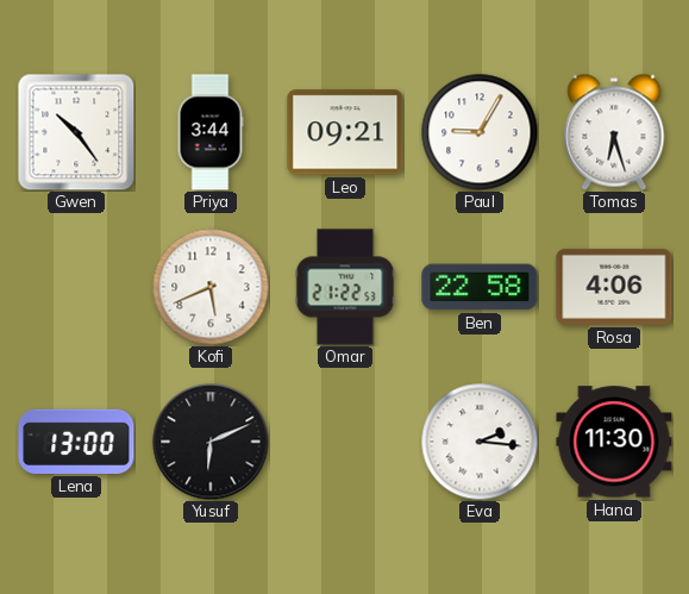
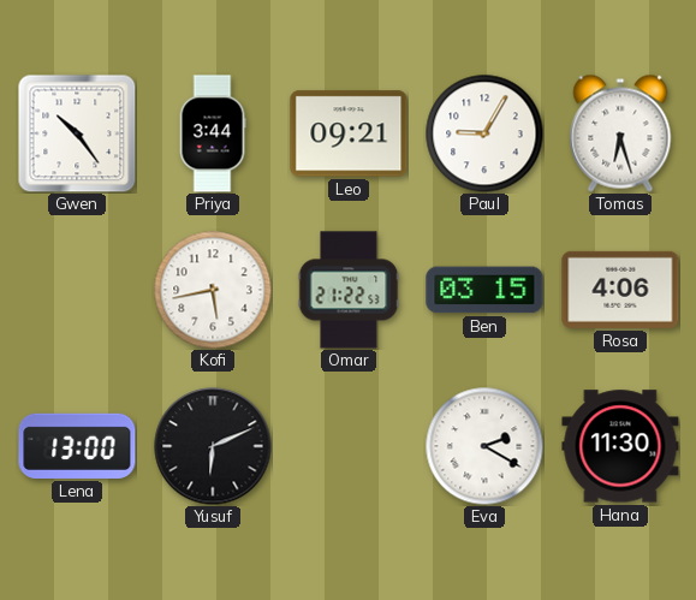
Kofi: 5:41 -> 5:43
Ben: 22:58 -> 03:15
Eva: 2:16 -> 2:20
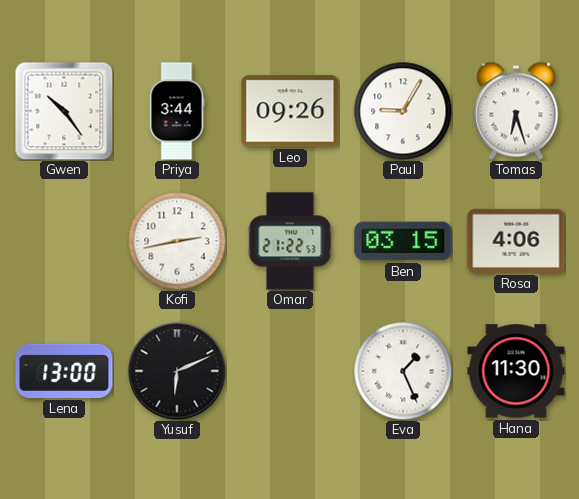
Leo: 09:21 -> 09:26
Kofi: 5:43 -> 2:43
Eva: 2:20 -> 1:26
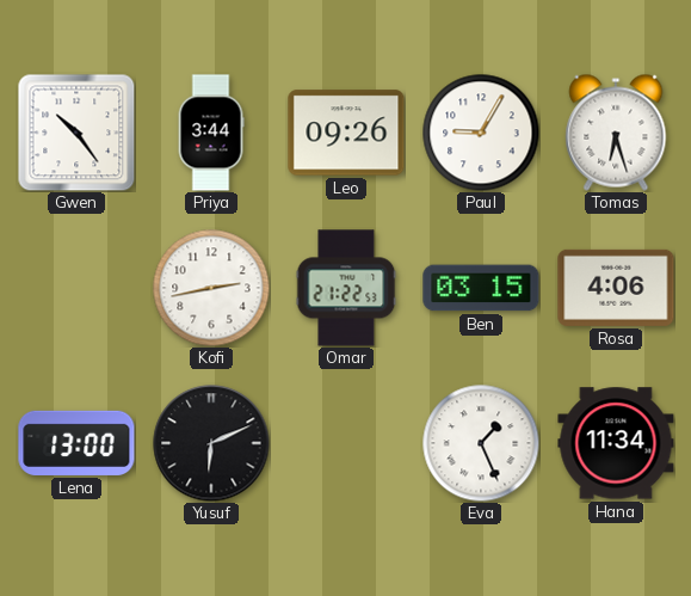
Hana: 11:30 -> 11:34
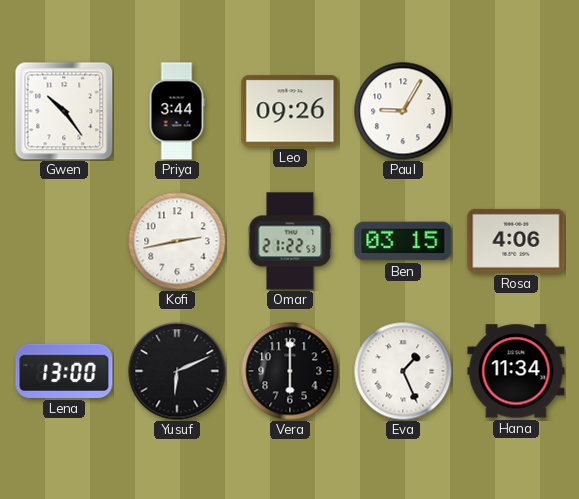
Tomas: 6:27 -> none
Vera: none -> 6:00
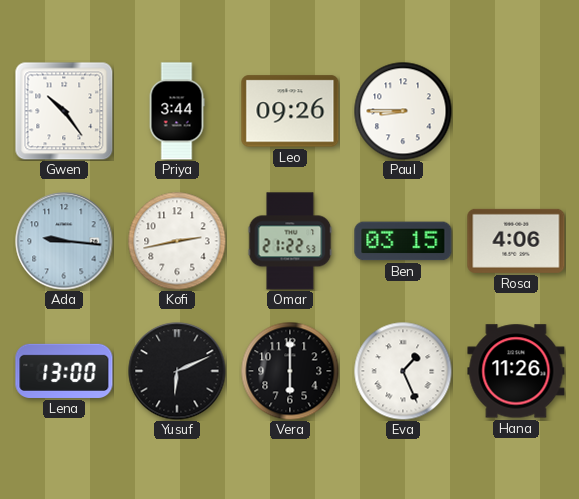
Paul: 9:05 -> 8:45
Ada: none -> 9:16
Hana: 11:34 -> 11:26
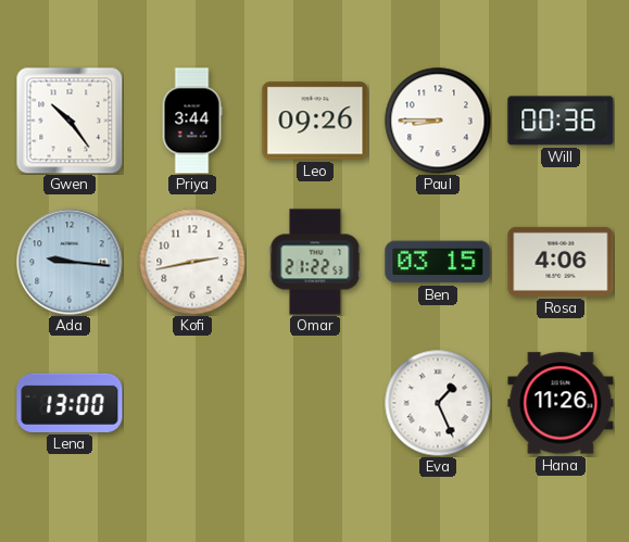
Will: none -> 00:36
Yusuf: 6:11 -> none
Vera: 6:00 -> none
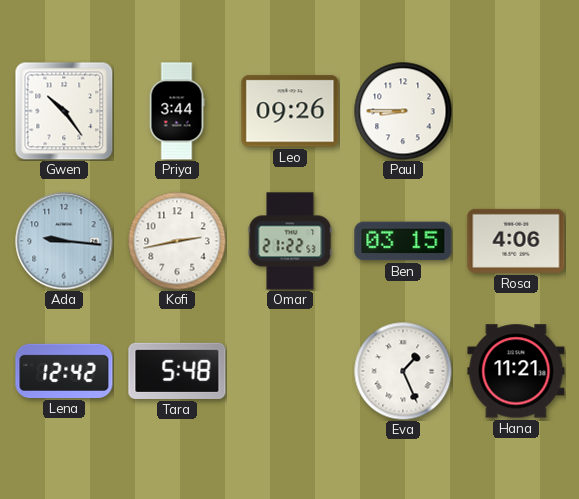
Will: 00:36 -> none
Lena: 13:00 -> 12:42
Tara: none -> 5:48
Hana: 11:26 -> 11:21
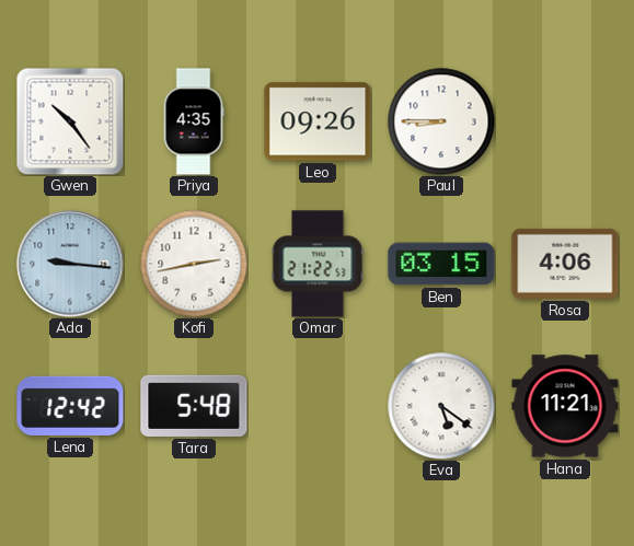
Priya: 3:44 -> 4:35
Eva: 1:26 -> 5:21
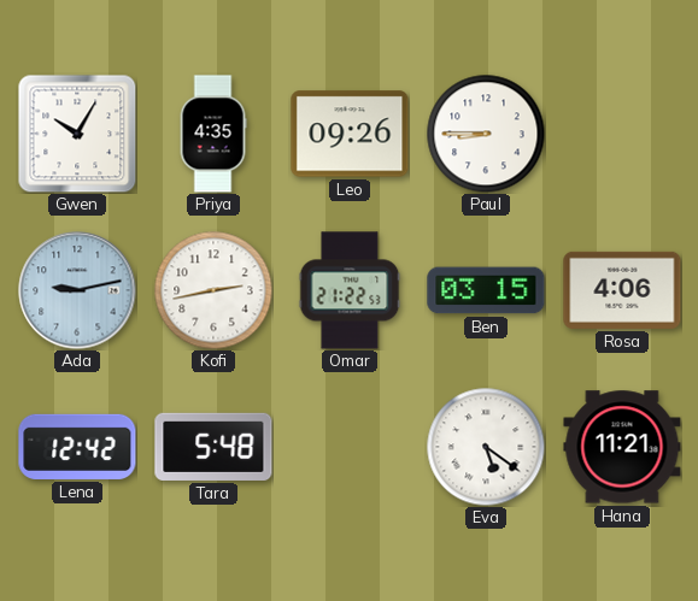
Gwen: 10:24 -> 10:05
Ada: 9:16 -> 9:13
